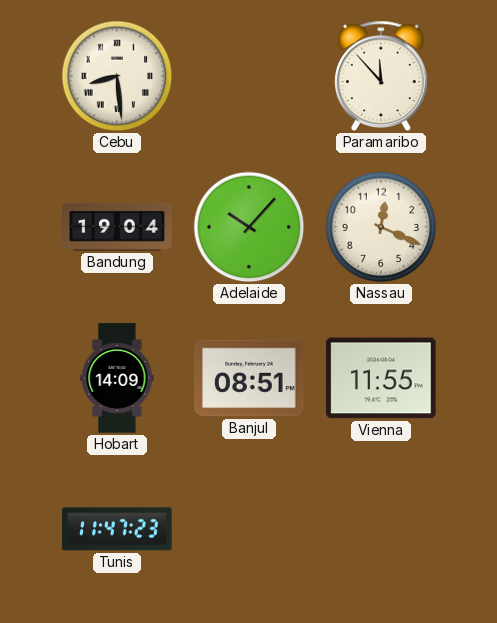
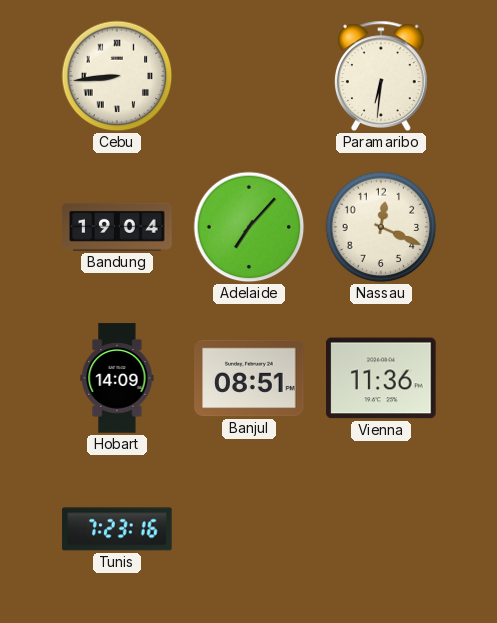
Cebu: 8:29 -> 8:44
Paramaribo: 11:53 -> 6:31
Adelaide: 10:07 -> 7:07
Vienna: 11:55 -> 11:36
Tunis: 11:47 -> 7:23
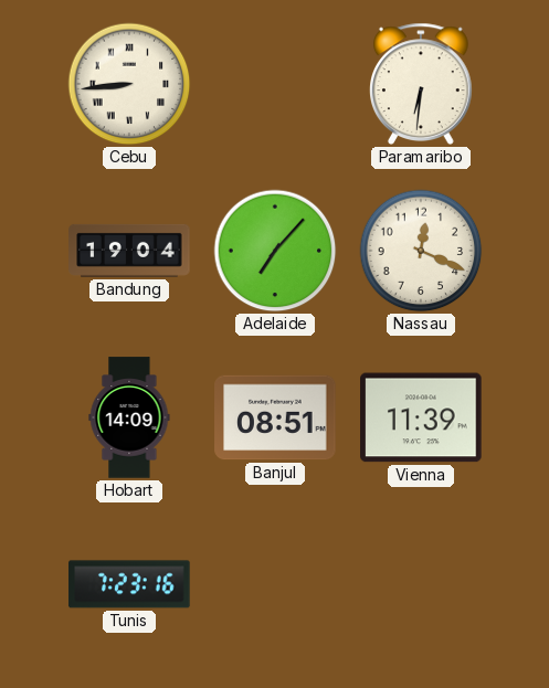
Vienna: 11:36 -> 11:39
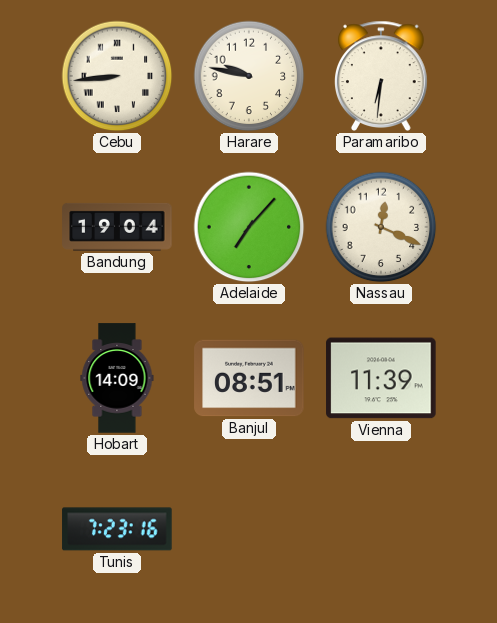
Harare: none -> 9:47
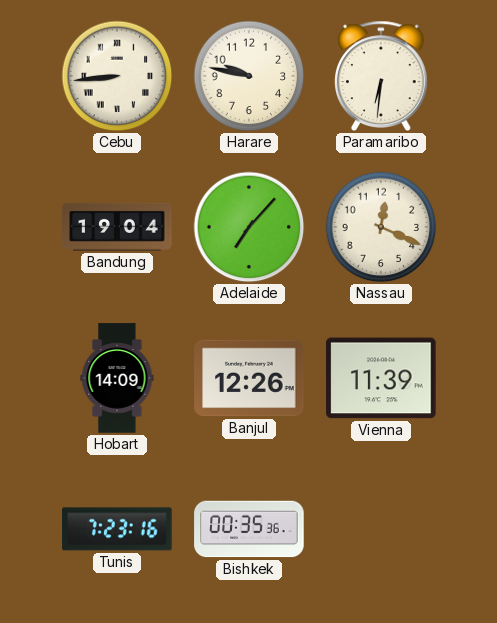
Banjul: 08:51 -> 12:26
Bishkek: none -> 00:35
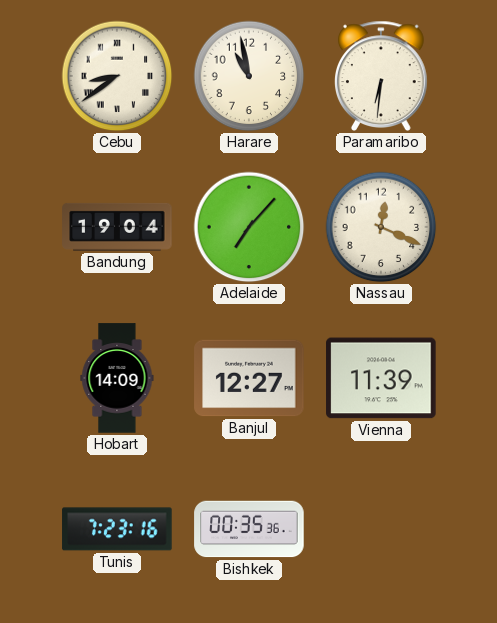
Cebu: 8:44 -> 8:39
Harare: 9:47 -> 10:58
Banjul: 12:26 -> 12:27
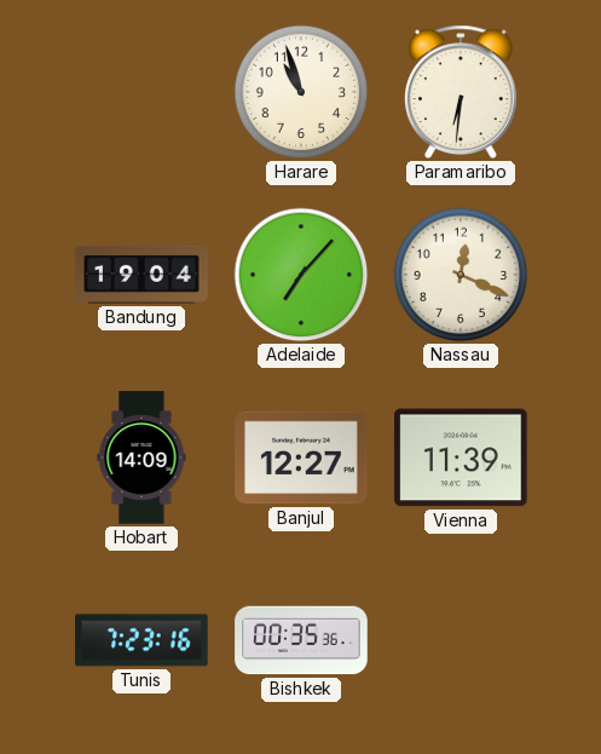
Cebu: 8:39 -> none
Harare: 10:58 -> 10:57
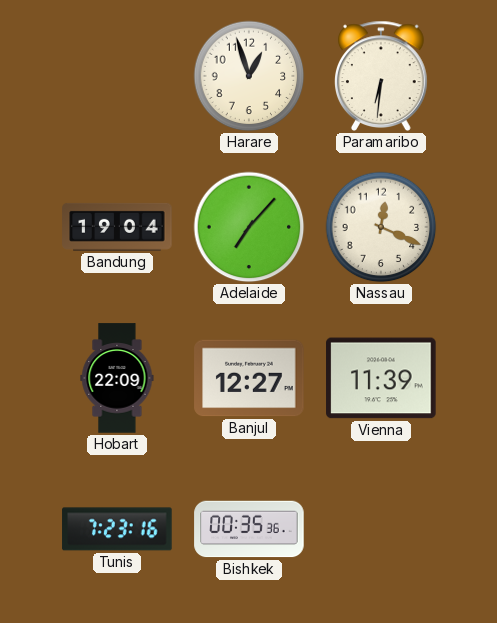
Harare: 10:57 -> 12:57
Hobart: 14:09 -> 22:09
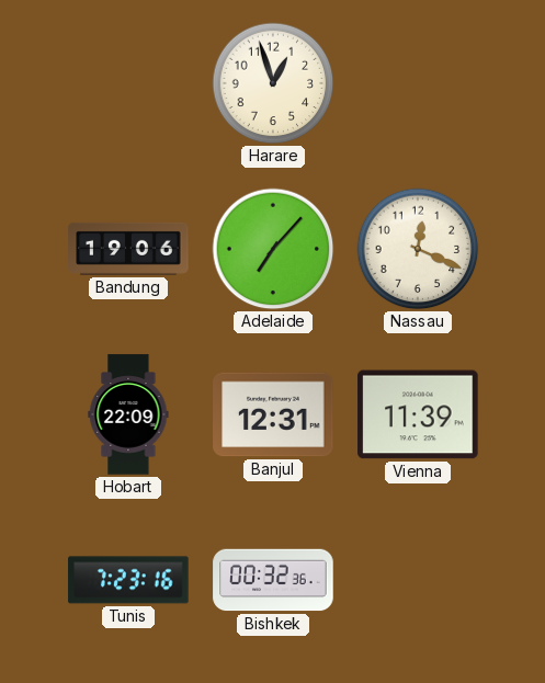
Paramaribo: 6:31 -> none
Bandung: 19:04 -> 19:06
Banjul: 12:27 -> 12:31
Bishkek: 00:35 -> 00:32
